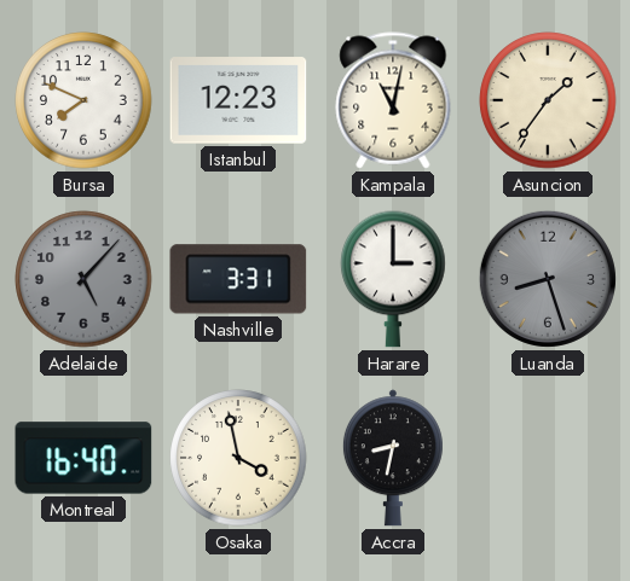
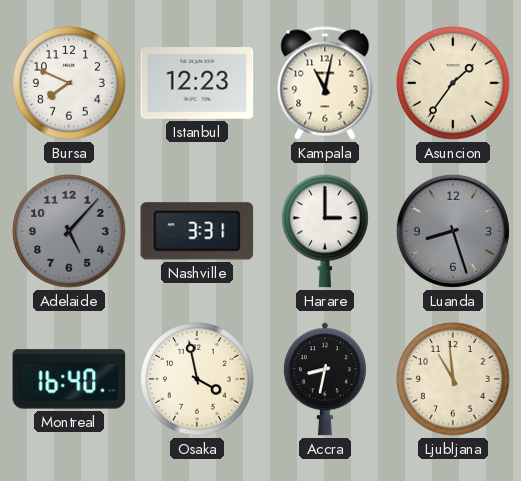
Ljubljana: none -> 10:59
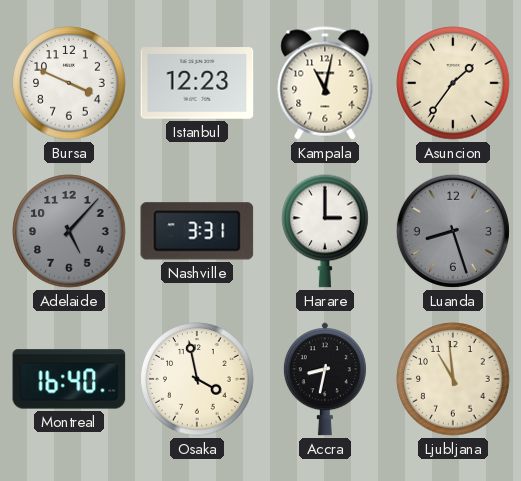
Bursa: 7:49 -> 3:49
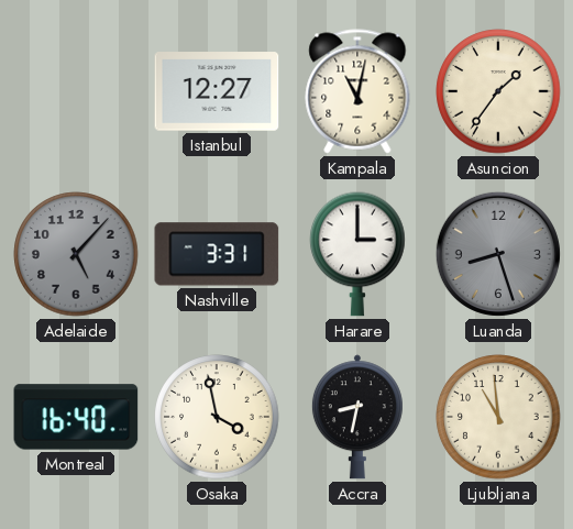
Bursa: 3:49 -> none
Istanbul: 12:23 -> 12:27
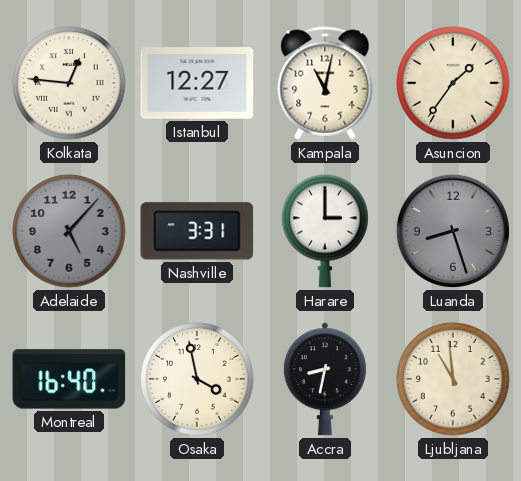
Kolkata: none -> 12:46
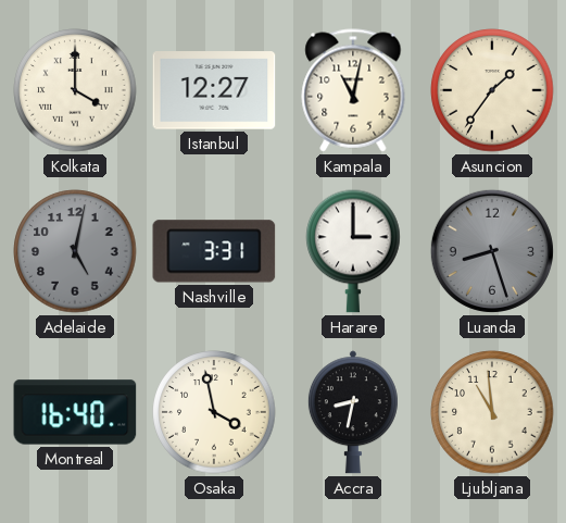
Kolkata: 12:46 -> 4:00
Adelaide: 5:07 -> 5:02
